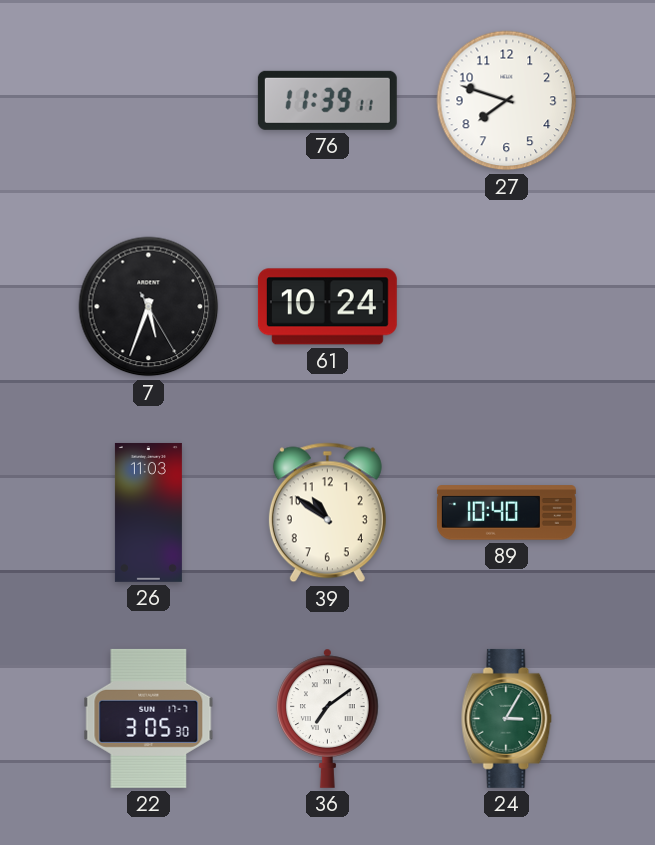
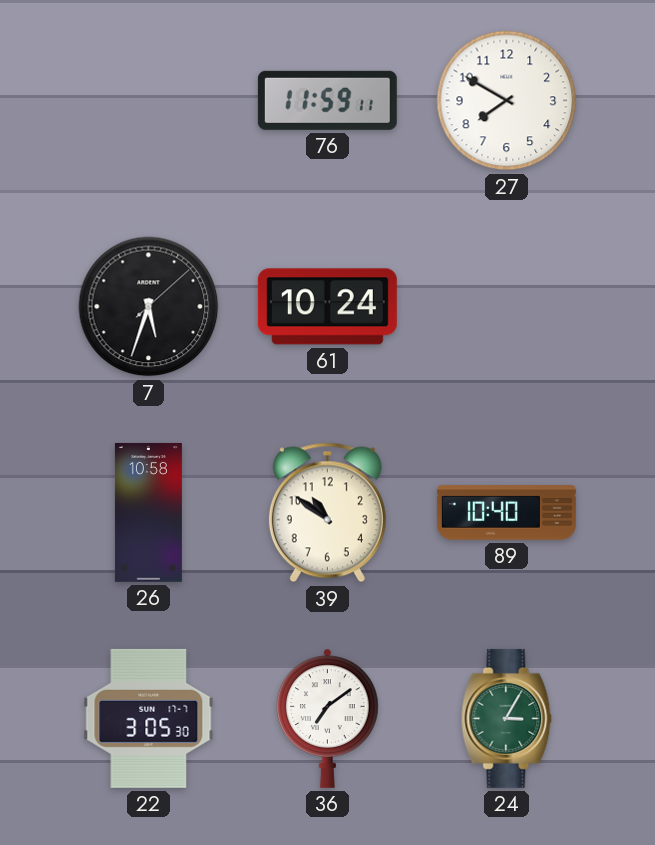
76: 11:39 -> 11:59
27: 7:48 -> 7:50
7: 5:33:25 -> 5:33:08
26: 11:03 -> 10:58
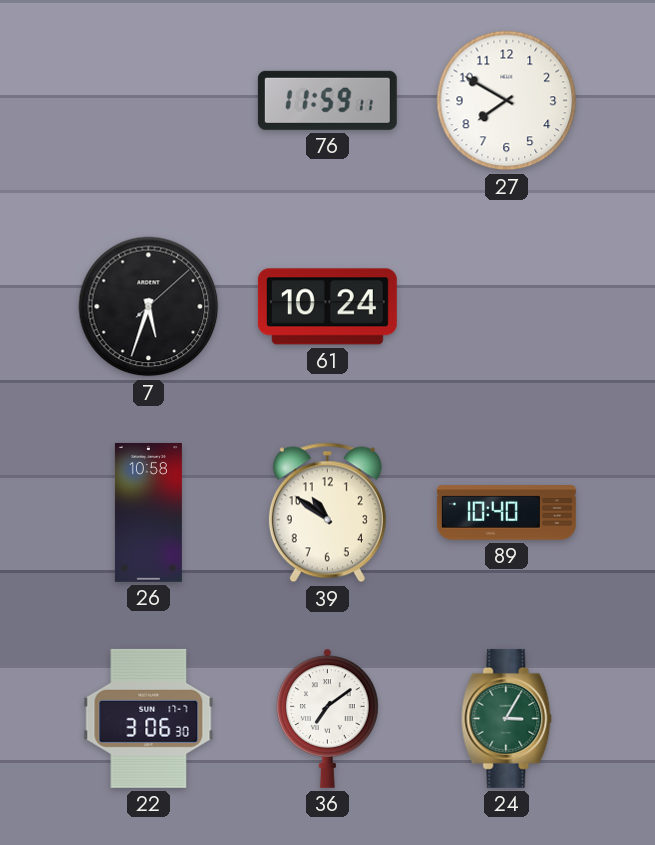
22: 3:05 -> 3:06
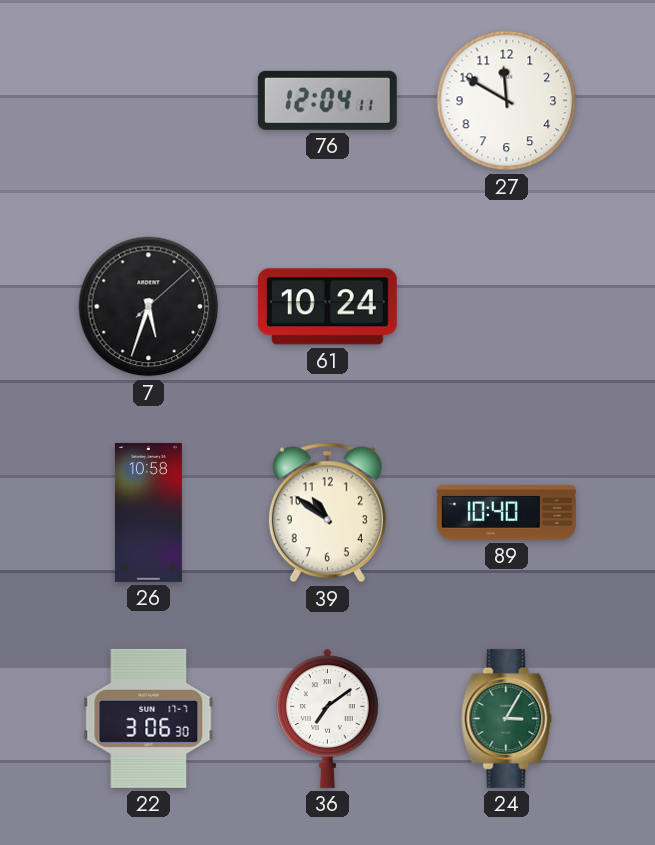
76: 11:59 -> 12:04
27: 7:50 -> 11:50
